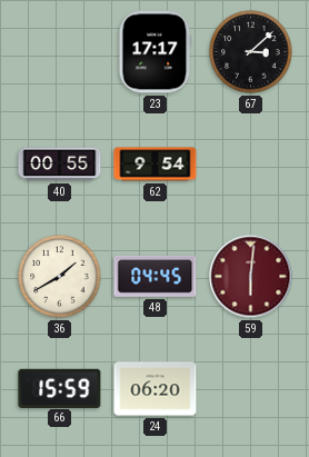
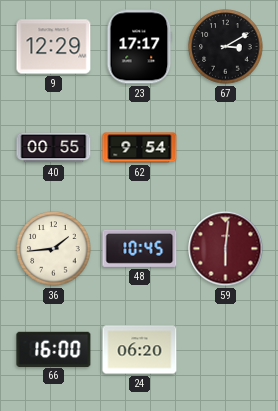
9: none -> 12:29
67: 3:08 -> 3:10
36: 1:40 -> 1:44
48: 04:45 -> 10:45
66: 15:59 -> 16:00
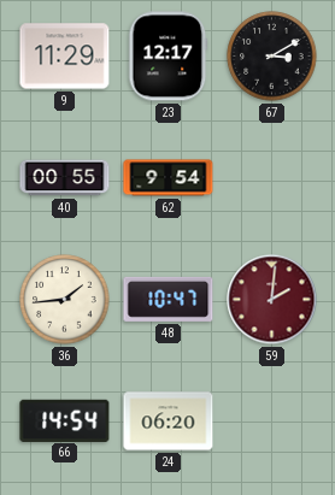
9: 12:29 -> 11:29
23: 17:17 -> 12:17
48: 10:45 -> 10:47
59: 6:01 -> 2:01
66: 16:00 -> 14:54
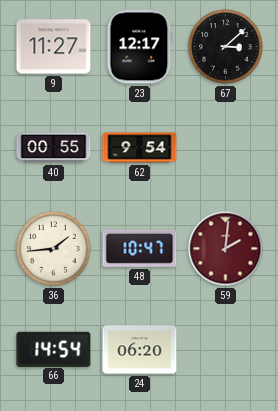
9: 11:29 -> 11:27
67: 3:10 -> 3:08
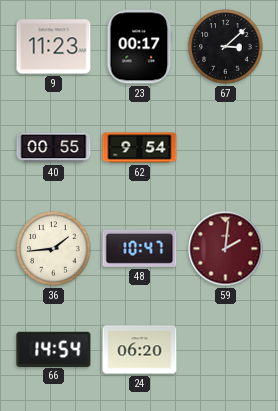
9: 11:27 -> 11:23
23: 12:17 -> 00:17
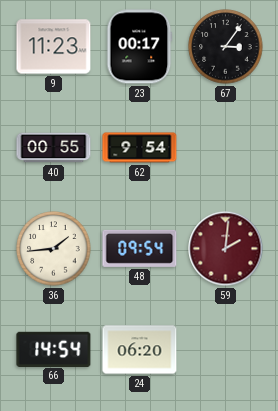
67: 3:08 -> 3:06
48: 10:47 -> 09:54
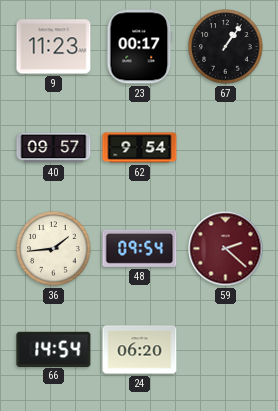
67: 3:06 -> 1:06
40: 00:55 -> 09:57
59: 2:01 -> 2:22
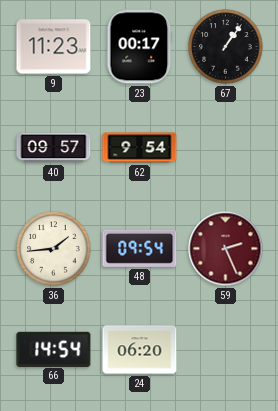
59: 2:22 -> 2:26
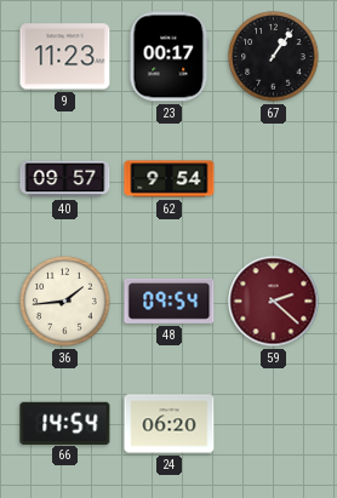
59: 2:26 -> 2:22
